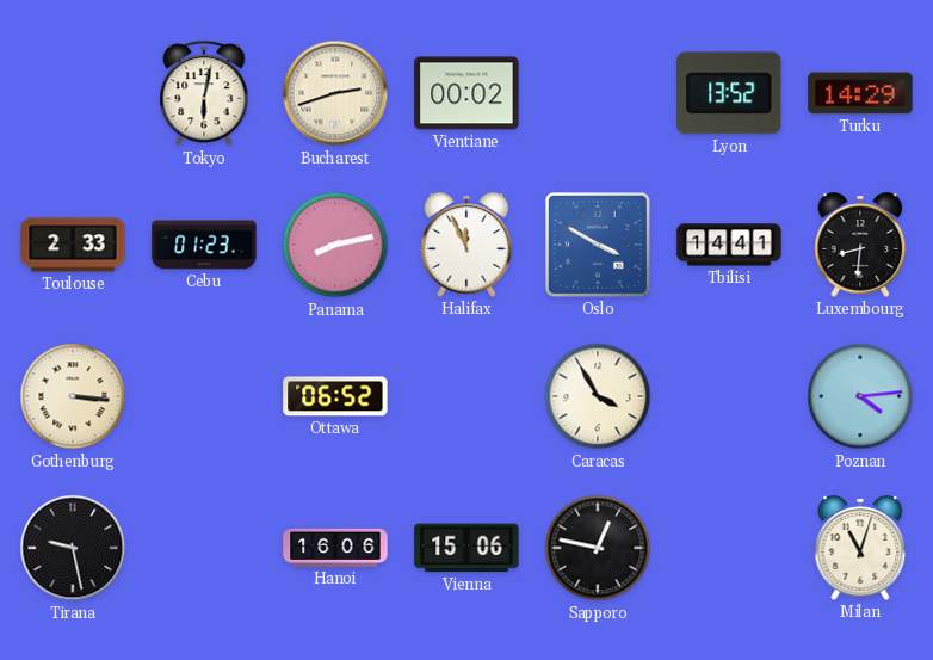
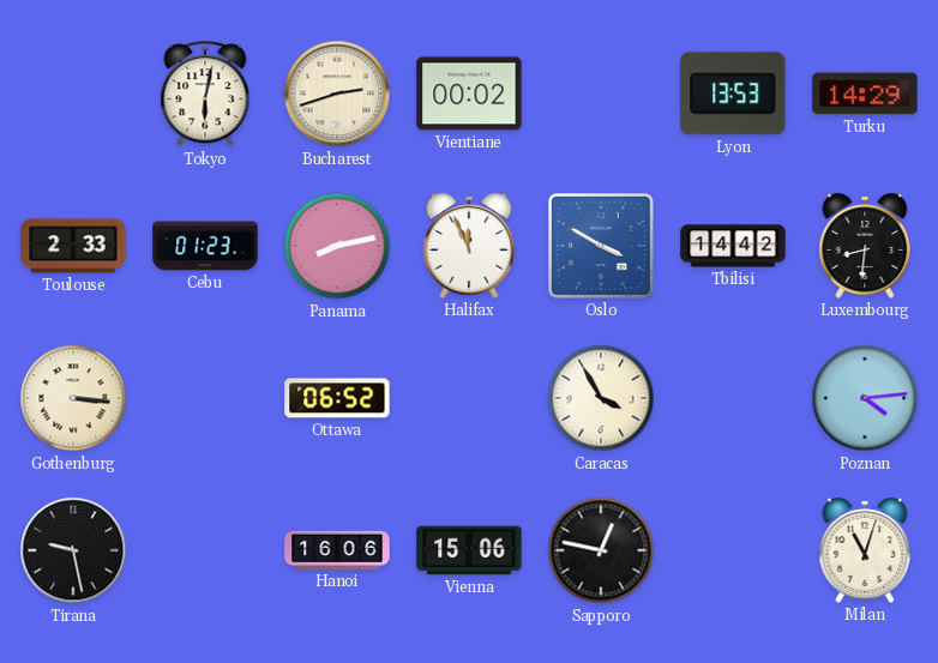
Lyon: 13:52 -> 13:53
Tbilisi: 14:41 -> 14:42
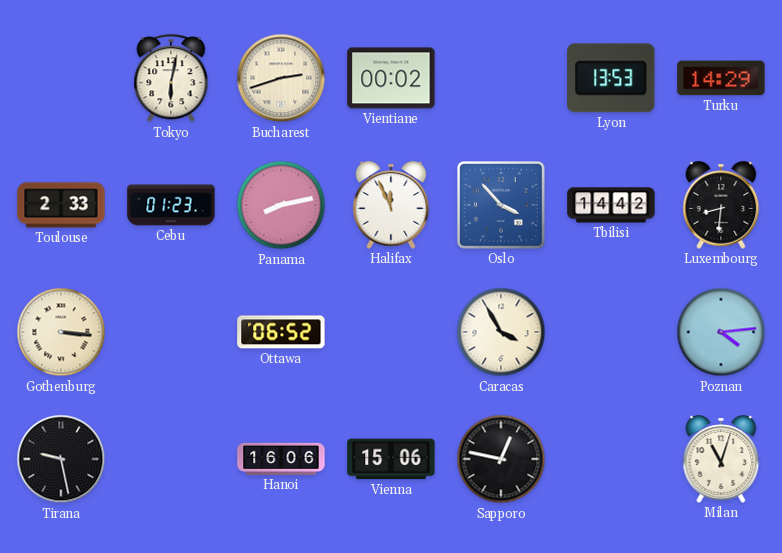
Oslo: 3:50 -> 3:53
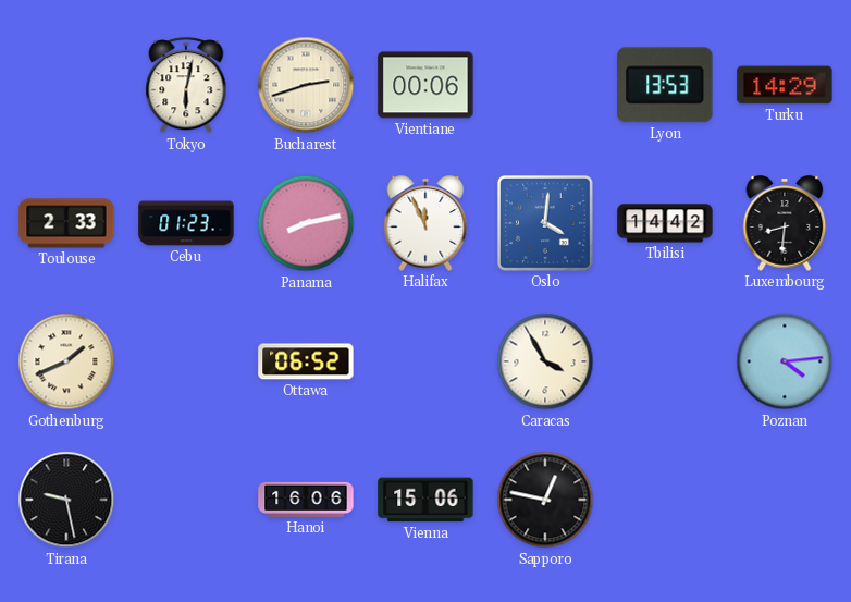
Vientiane: 00:02 -> 00:06
Oslo: 3:53 -> 4:01
Gothenburg: 3:16 -> 1:41
Milan: 11:03 -> none
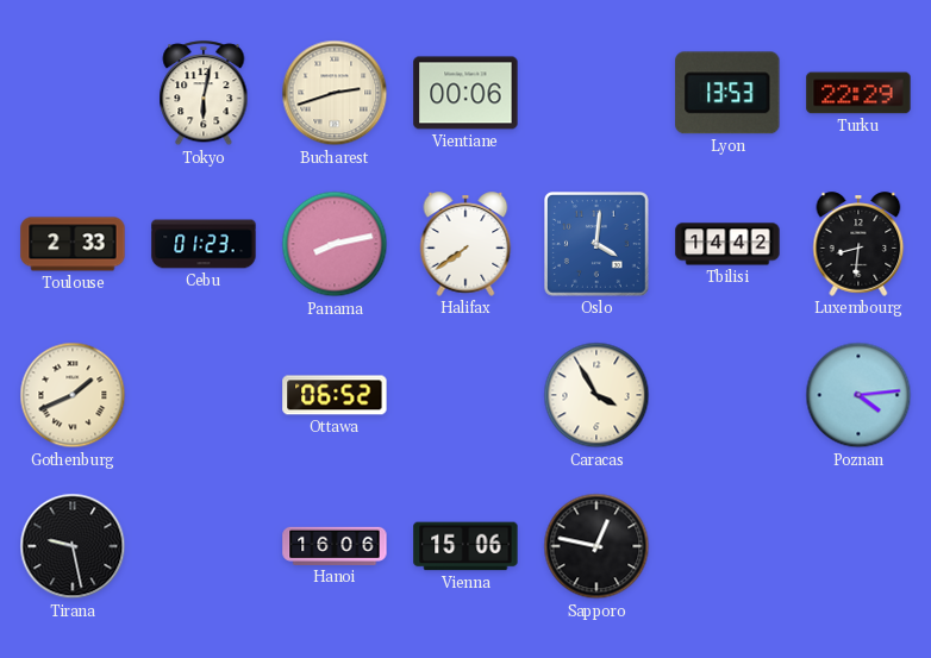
Turku: 14:29 -> 22:29
Halifax: 11:56 -> 7:39
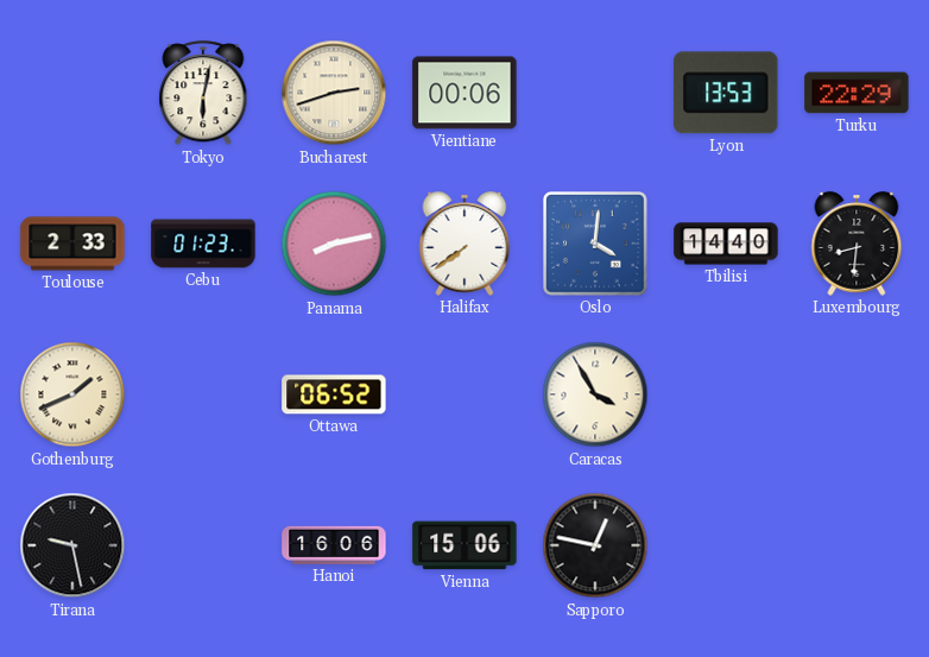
Tbilisi: 14:42 -> 14:40
Poznan: 4:14 -> none
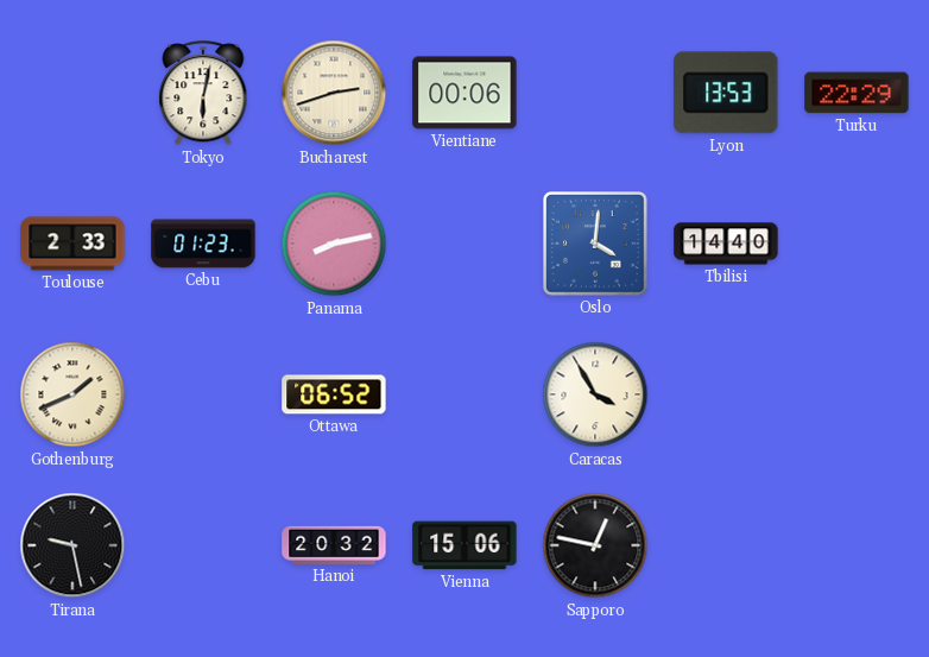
Halifax: 7:39 -> none
Luxembourg: 8:31 -> none
Hanoi: 16:06 -> 20:32
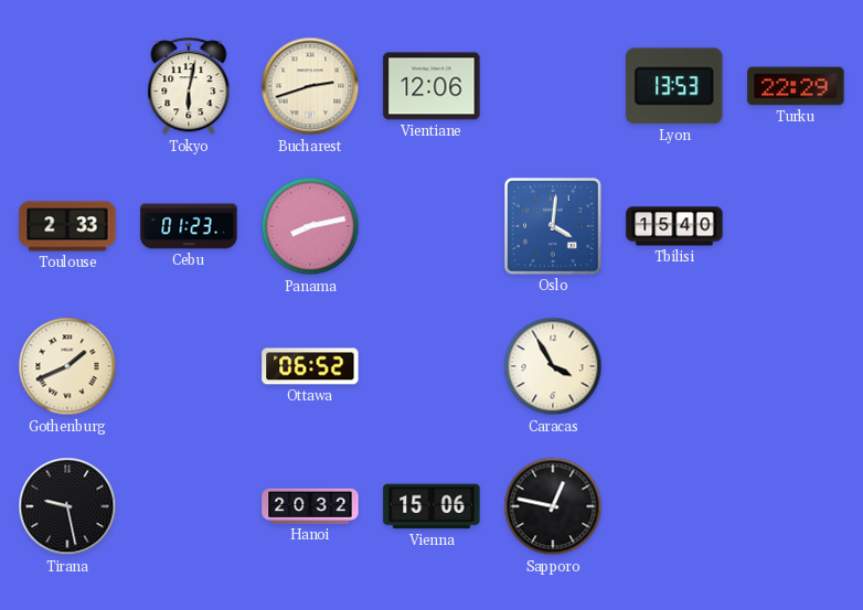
Vientiane: 00:06 -> 12:06
Tbilisi: 14:40 -> 15:40
